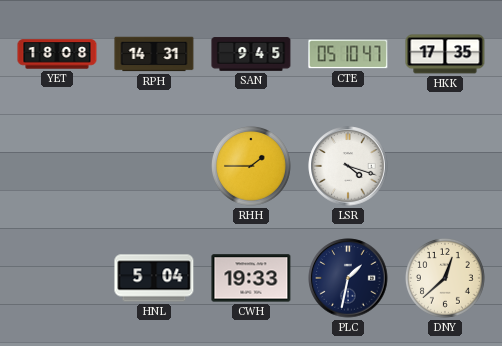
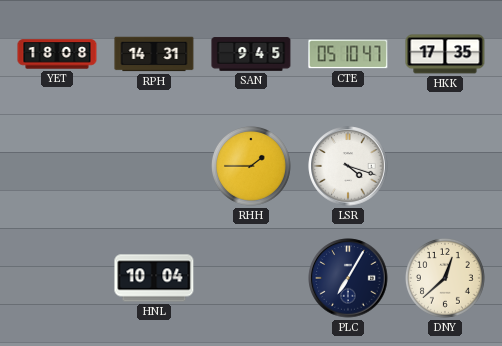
HNL: 5:04 -> 10:04
CWH: 19:33 -> none
PLC: 1:32 -> 7:05
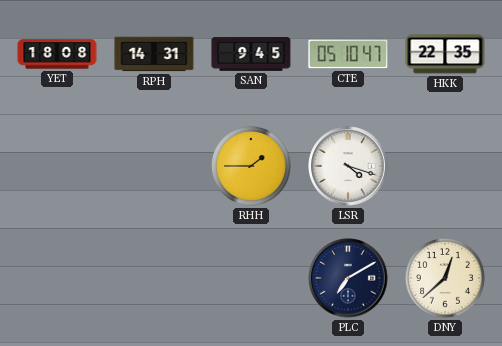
HKK: 17:35 -> 22:35
HNL: 10:04 -> none
PLC: 7:05 -> 7:10
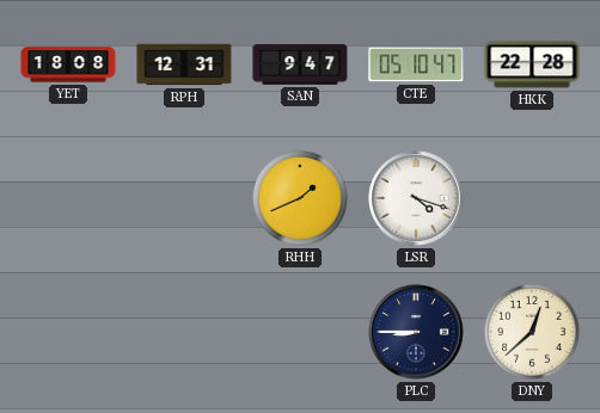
RPH: 14:31 -> 12:31
SAN: 9:45 -> 9:47
HKK: 22:35 -> 22:28
RHH: 1:45 -> 1:41
PLC: 7:10 -> 8:45
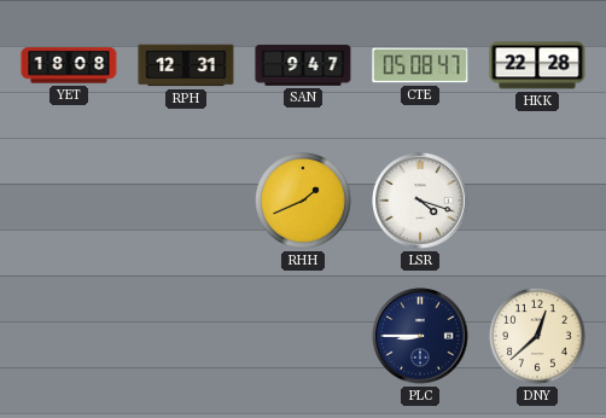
CTE: 05:10 -> 05:08
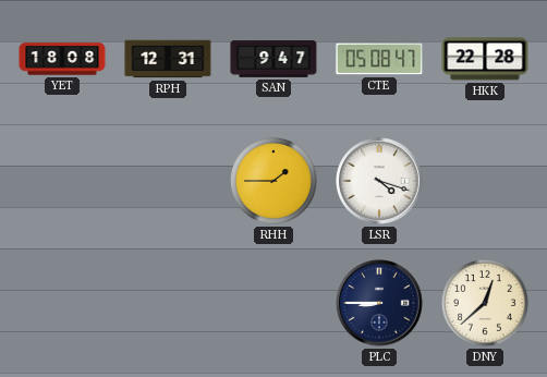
RHH: 1:41 -> 1:45
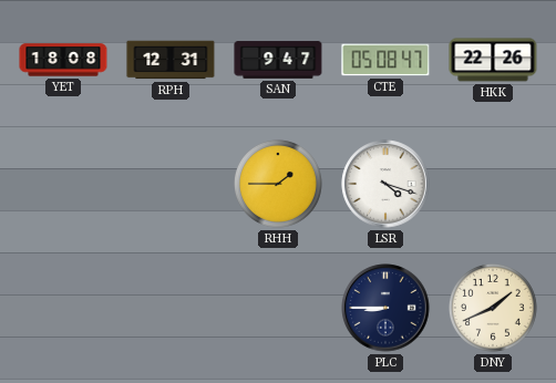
HKK: 22:28 -> 22:26
DNY: 12:38 -> 1:41
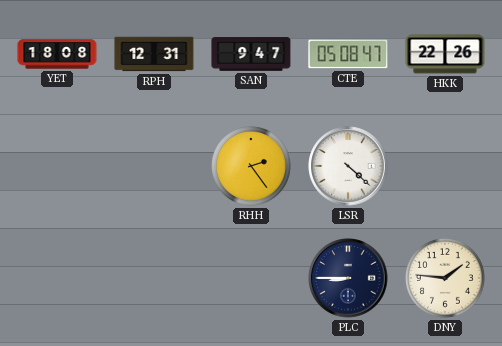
RHH: 1:45 -> 2:24
LSR: 4:18 -> 4:22
DNY: 1:41 -> 1:46
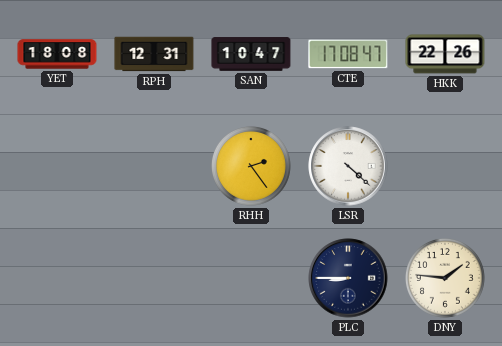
SAN: 9:47 -> 10:47
CTE: 05:08 -> 17:08
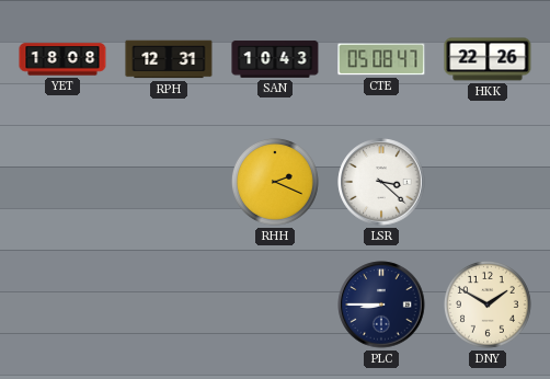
SAN: 10:47 -> 10:43
CTE: 17:08 -> 05:08
RHH: 2:24 -> 2:19
LSR: 4:22 -> 3:22
DNY: 1:46 -> 1:50
